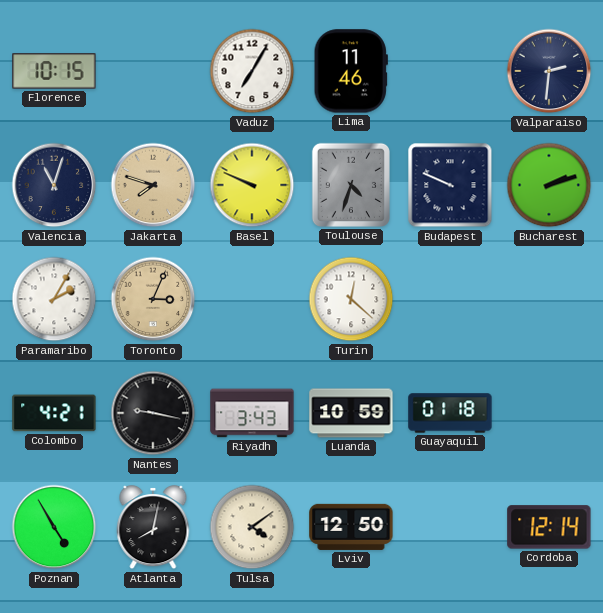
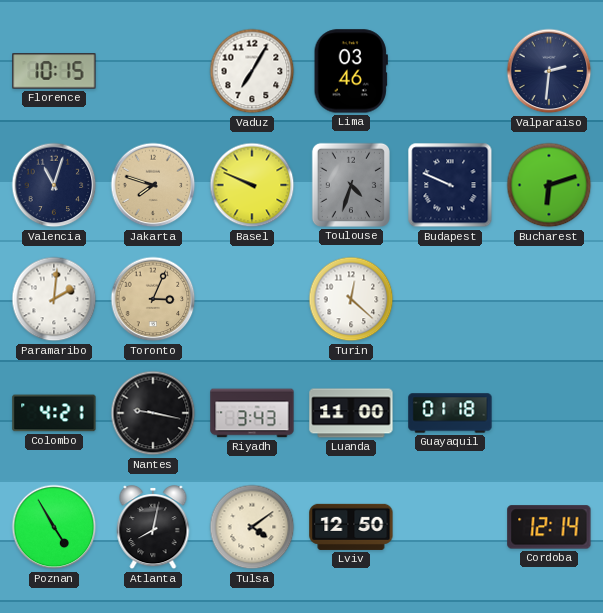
Lima: 11:46 -> 03:46
Bucharest: 2:12 -> 6:12
Paramaribo: 2:05 -> 2:01
Luanda: 10:59 -> 11:00
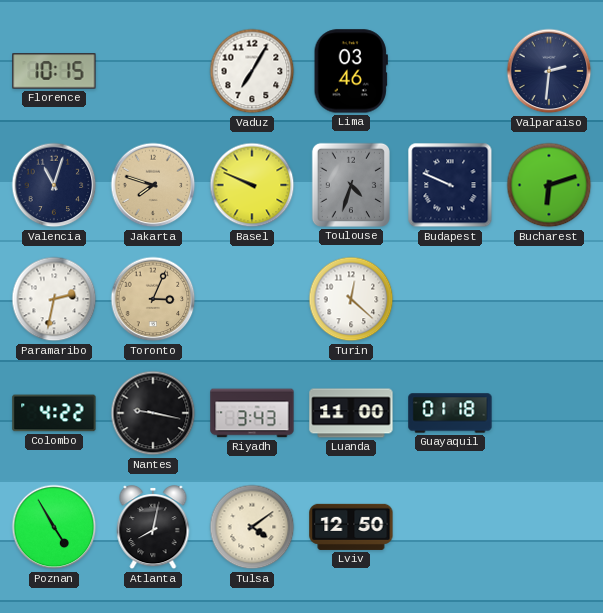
Paramaribo: 2:01 -> 2:32
Colombo: 4:21 -> 4:22
Cordoba: 12:14 -> none
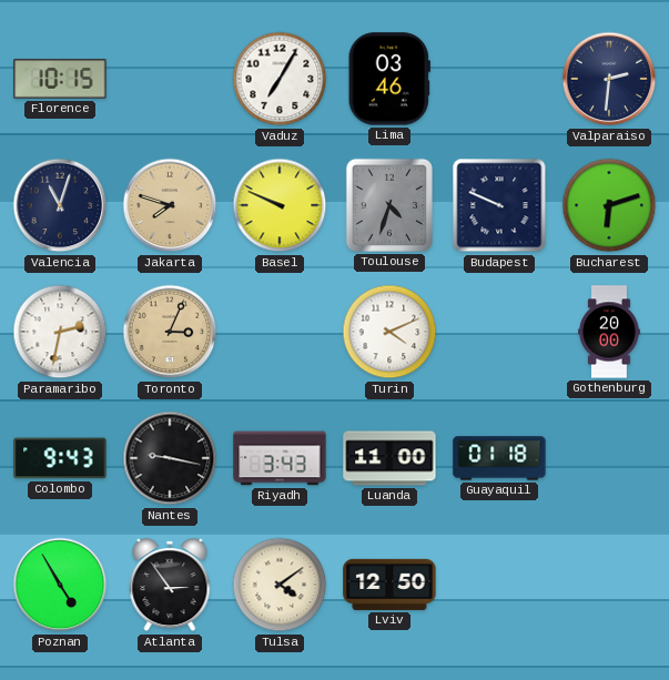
Turin: 12:22 -> 4:11
Gothenburg: none -> 20:00
Colombo: 4:22 -> 9:43
Atlanta: 8:02 -> 2:54
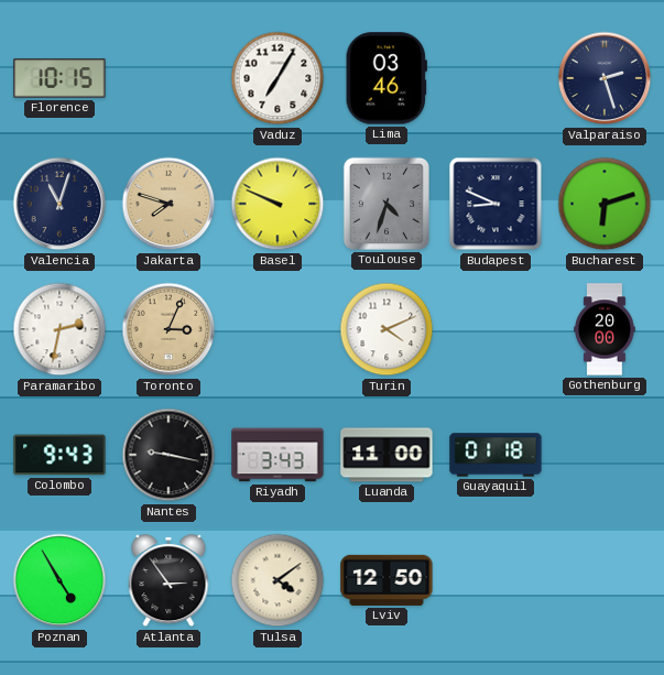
Valparaiso: 2:31 -> 2:27
Budapest: 9:49 -> 8:49
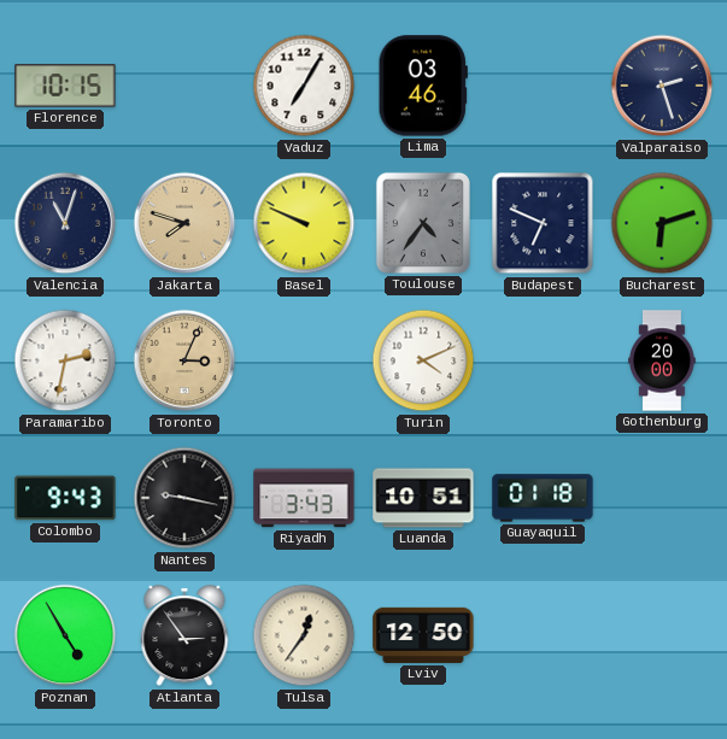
Toulouse: 4:33 -> 4:36
Budapest: 8:49 -> 6:49
Luanda: 11:00 -> 10:51
Tulsa: 4:09 -> 12:36
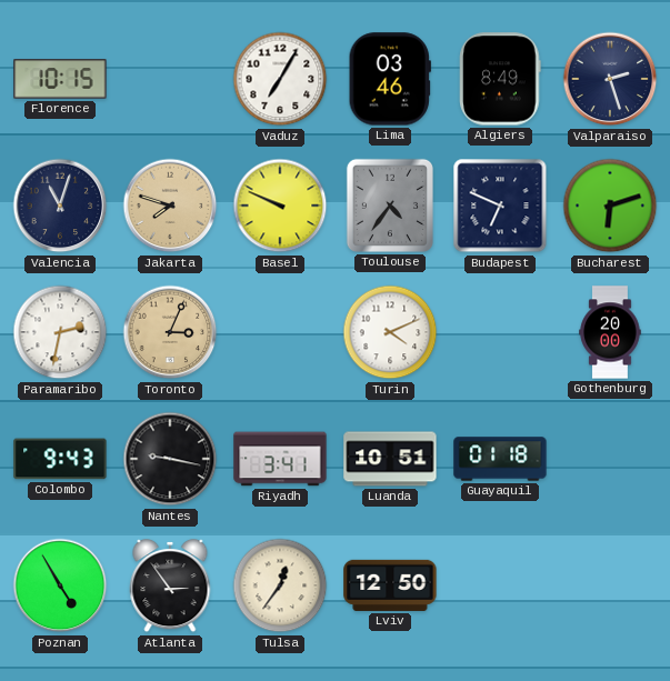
Algiers: none -> 8:49
Riyadh: 3:43 -> 3:41
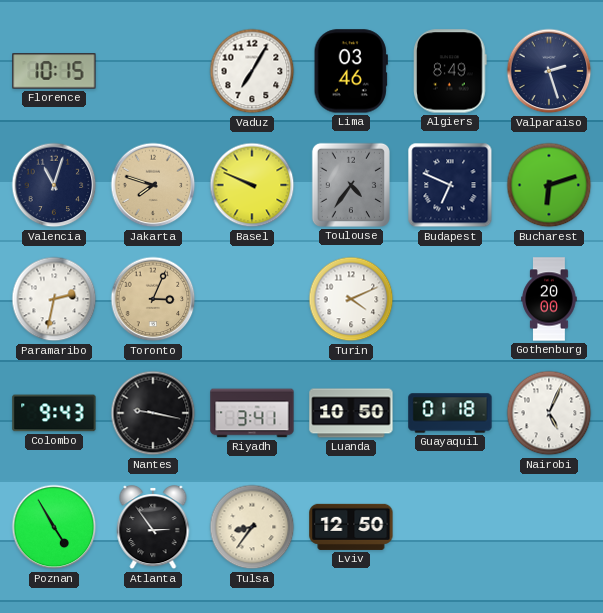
Luanda: 10:51 -> 10:50
Nairobi: none -> 5:04
Tulsa: 12:36 -> 8:36
